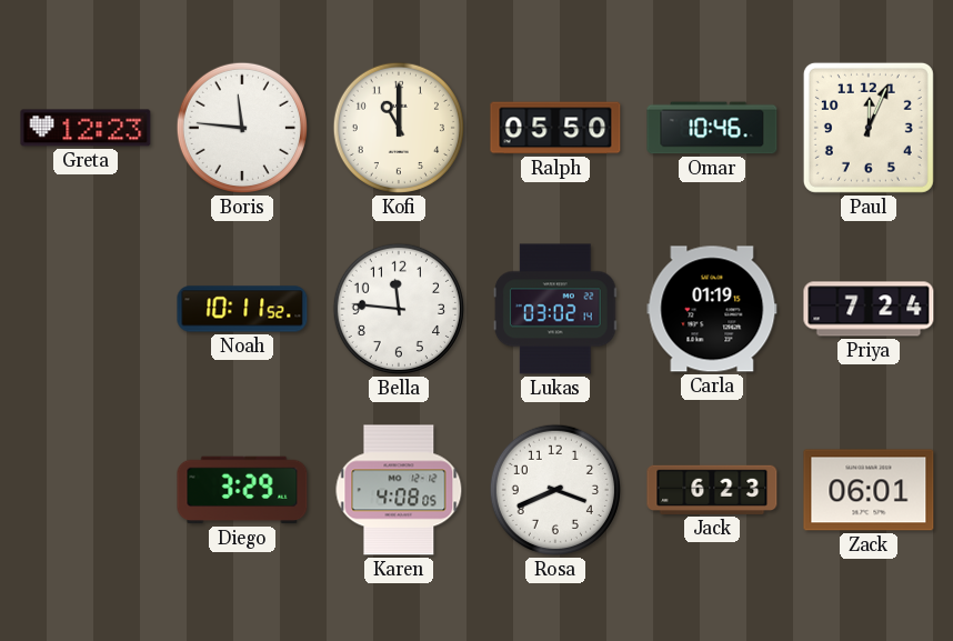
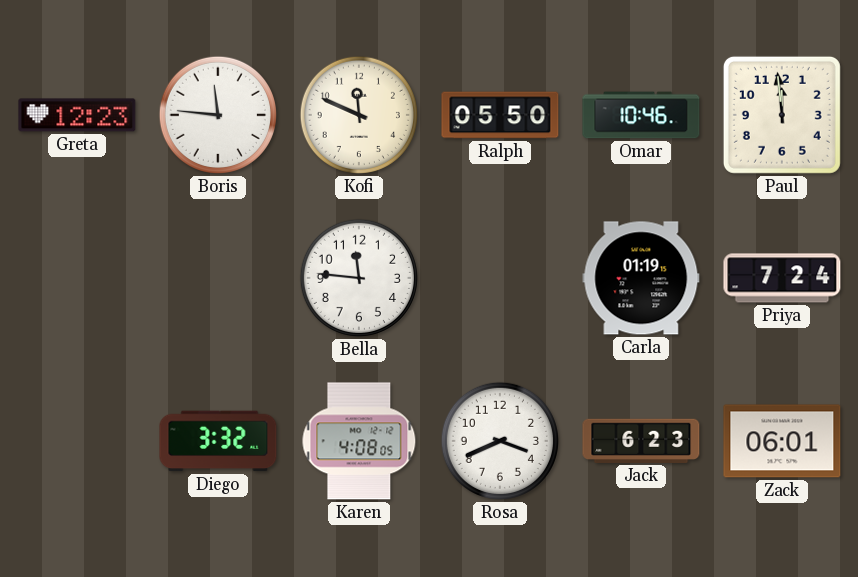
Kofi: 11:00 -> 11:49
Paul: 12:04 -> 11:59
Noah: 10:11 -> none
Lukas: 03:02 -> none
Diego: 3:29 -> 3:32
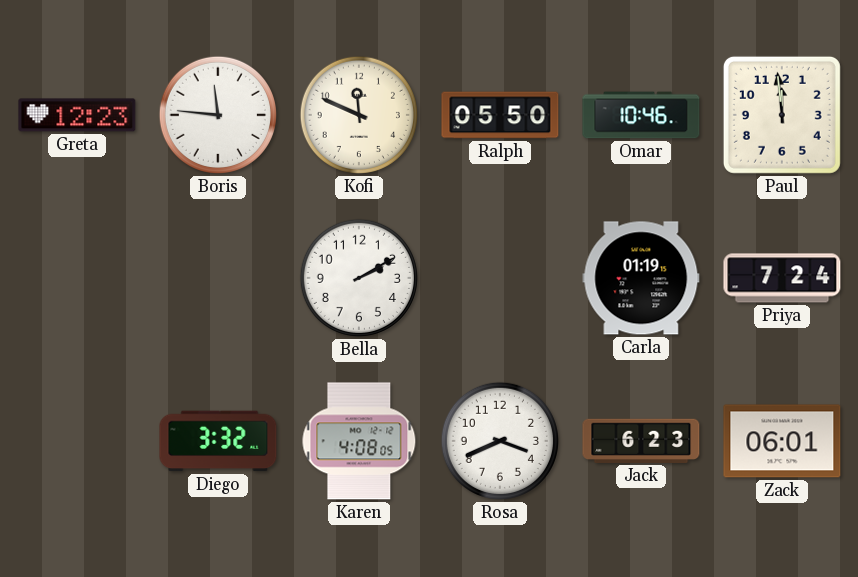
Bella: 11:46 -> 2:10
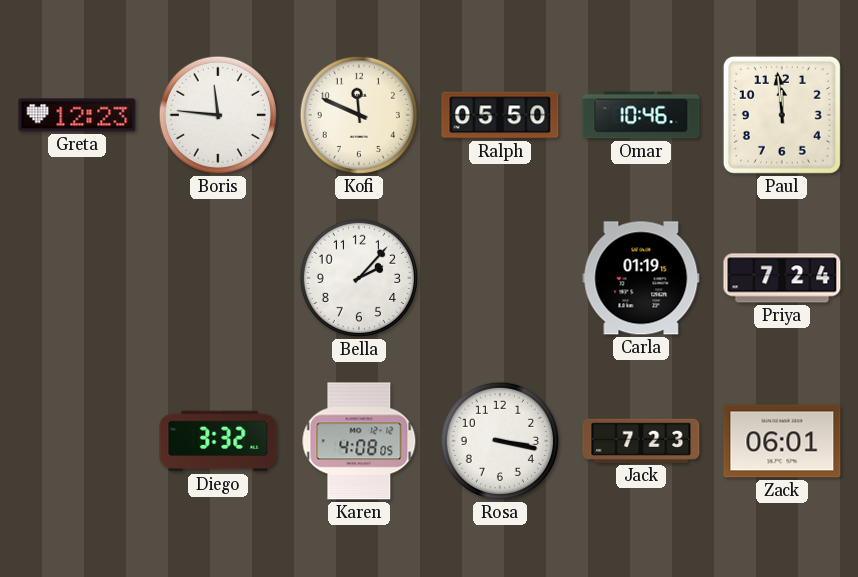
Bella: 2:10 -> 2:07
Rosa: 3:41 -> 3:17
Jack: 6:23 -> 7:23
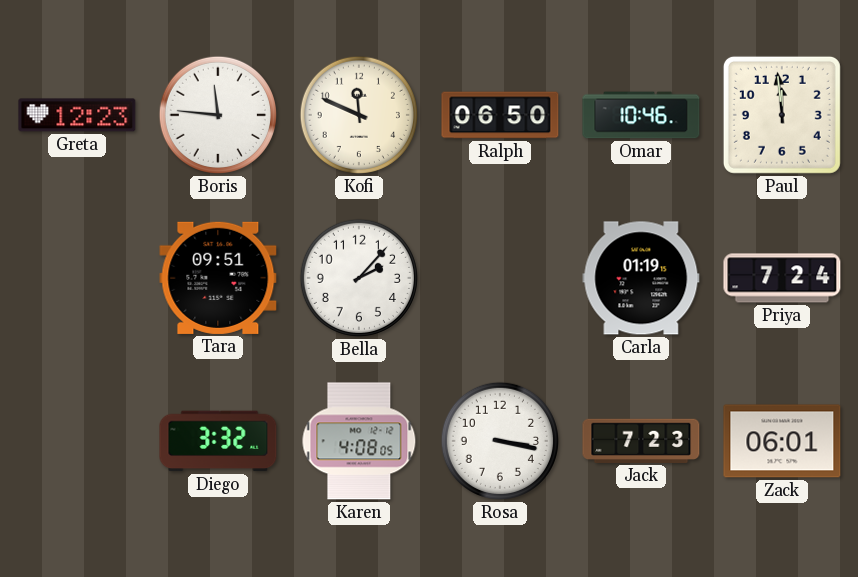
Ralph: 05:50 -> 06:50
Tara: none -> 09:51
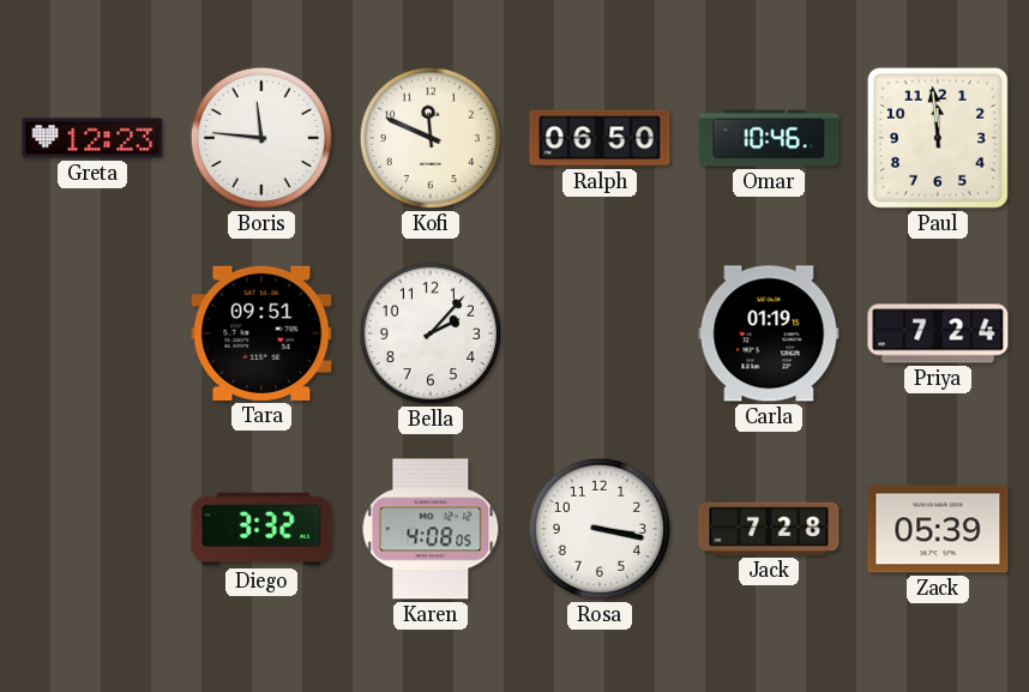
Jack: 7:23 -> 7:28
Zack: 06:01 -> 05:39
